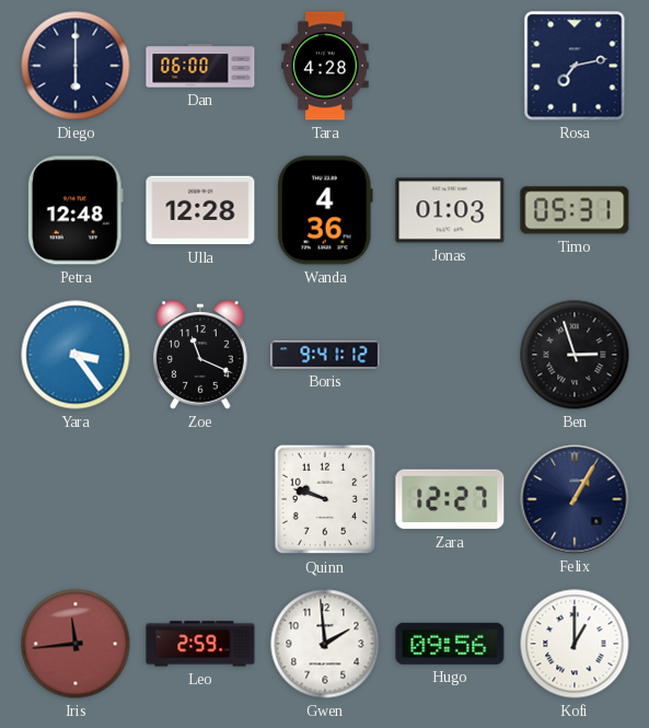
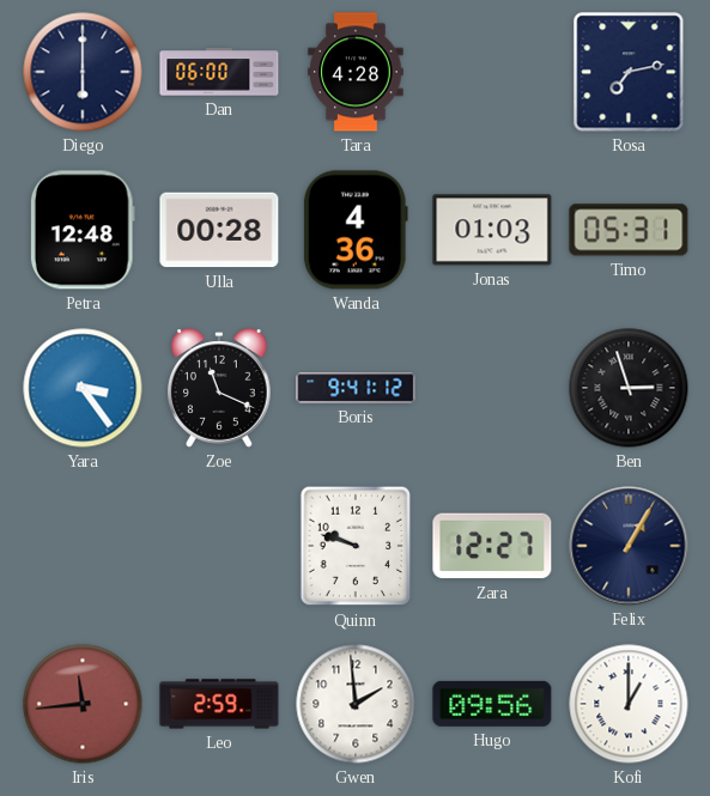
Ulla: 12:28 -> 00:28
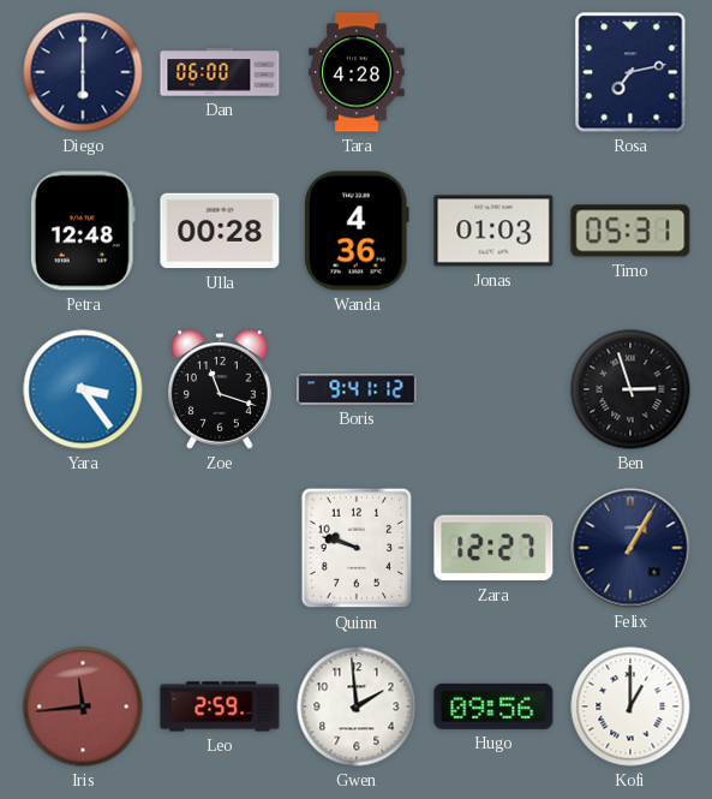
Zoe: 11:19 -> 11:18
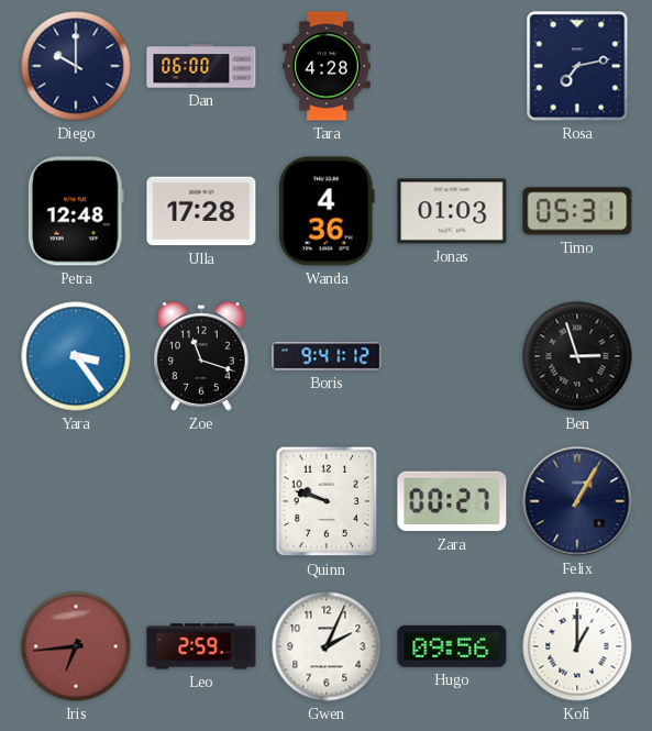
Diego: 6:00 -> 10:00
Ulla: 00:28 -> 17:28
Zara: 12:27 -> 00:27
Iris: 11:44 -> 6:44
Gwen: 1:59 -> 2:04
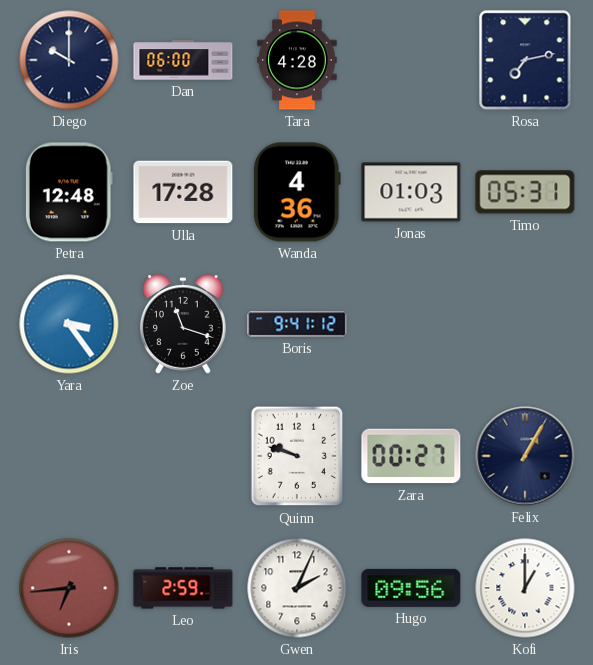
Ben: 2:57 -> none
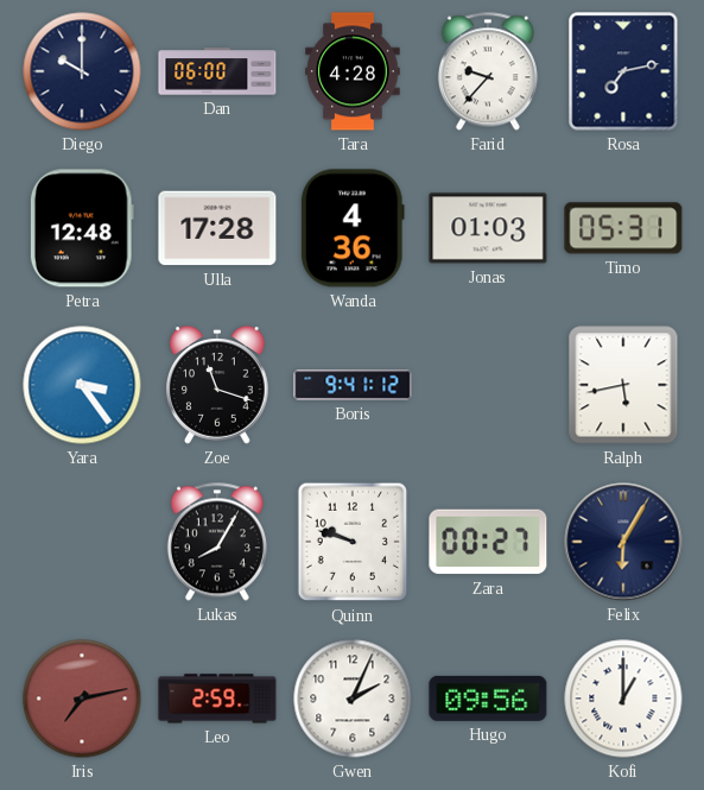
Farid: none -> 9:37
Ralph: none -> 5:43
Lukas: none -> 8:05
Felix: 1:05 -> 6:05
Iris: 6:44 -> 7:13
